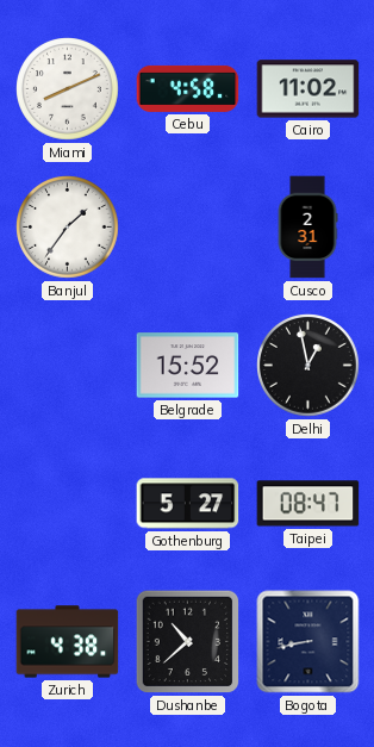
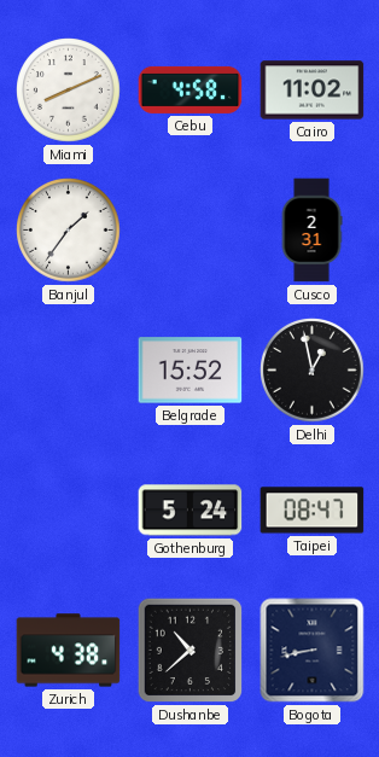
Gothenburg: 5:27 -> 5:24
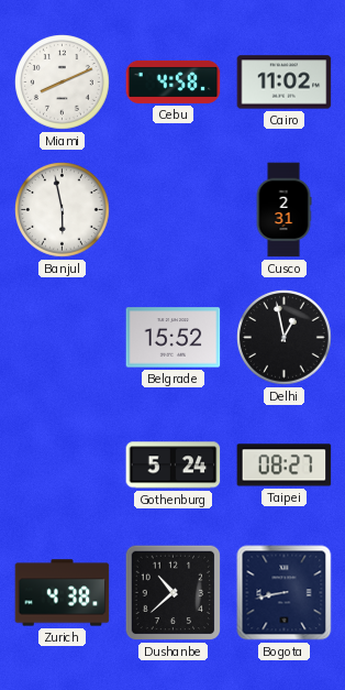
Banjul: 1:36 -> 5:58
Taipei: 08:47 -> 08:27
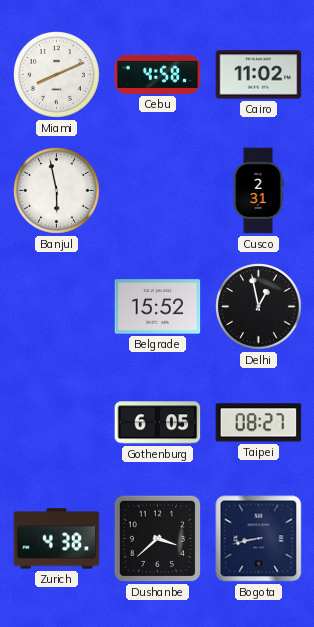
Gothenburg: 5:24 -> 6:05
Dushanbe: 10:38 -> 3:38
